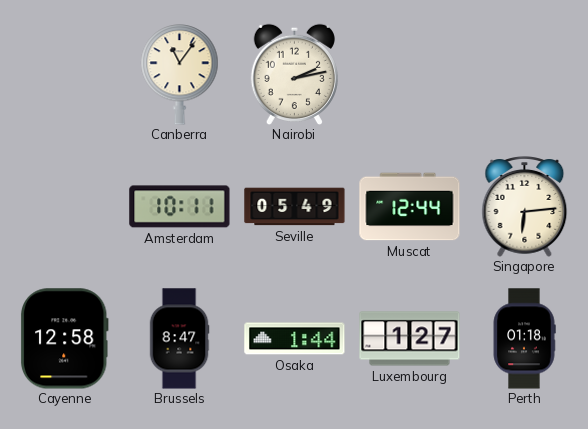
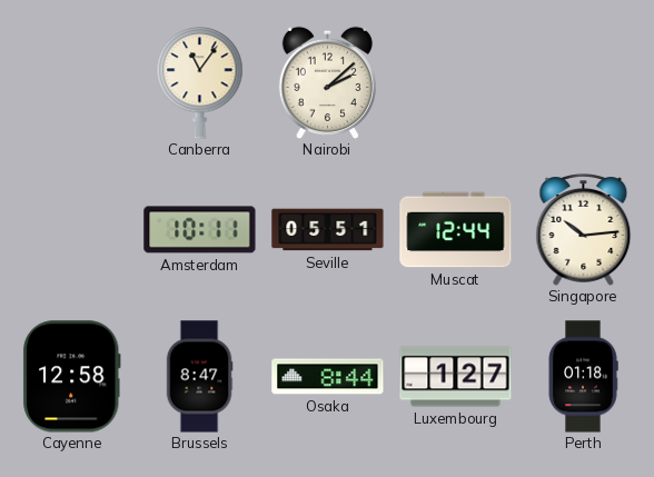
Nairobi: 2:13 -> 2:08
Seville: 05:49 -> 05:51
Singapore: 6:14 -> 10:14
Osaka: 1:44 -> 8:44
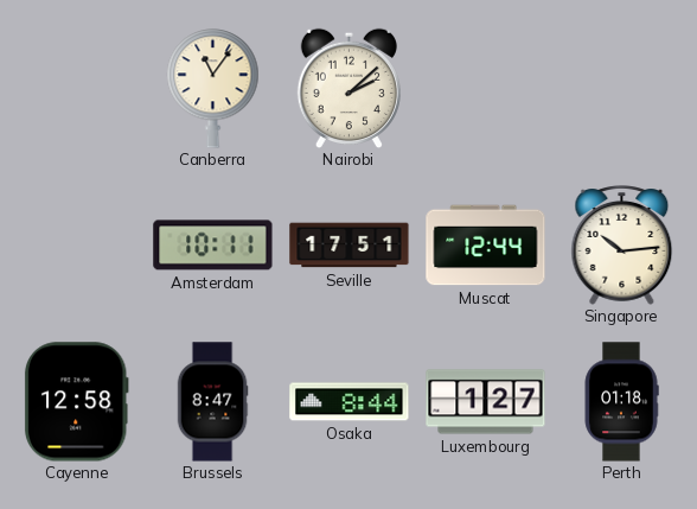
Seville: 05:51 -> 17:51
